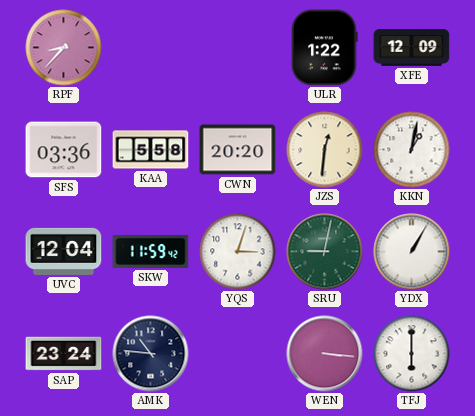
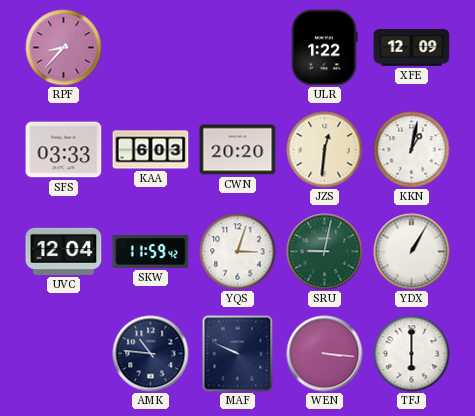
SFS: 03:36 -> 03:33
KAA: 5:58 -> 6:03
SAP: 23:24 -> none
MAF: none -> 9:49
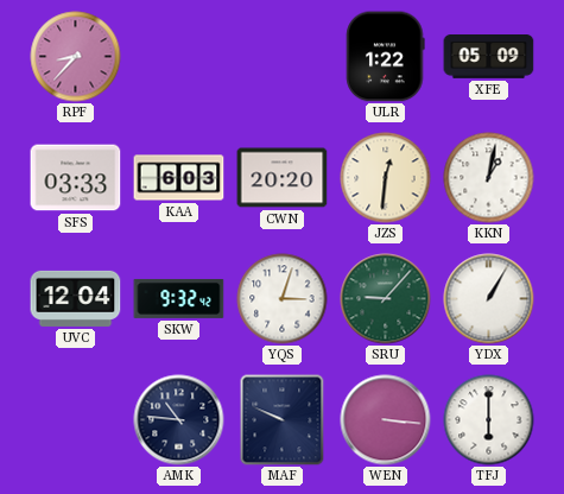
XFE: 12:09 -> 05:09
SKW: 11:59 -> 9:32
SRU: 9:02 -> 9:07
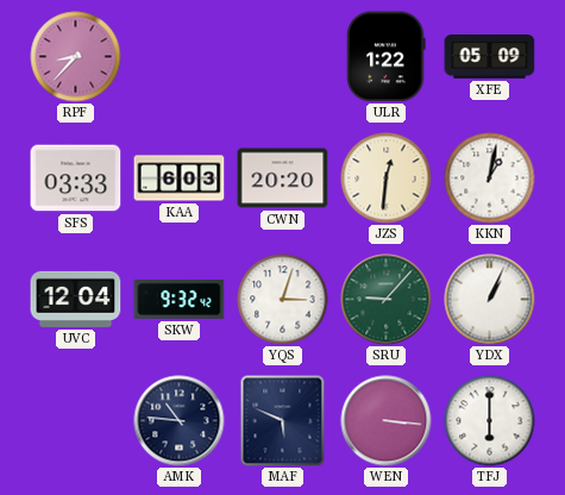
YDX: 1:05 -> 1:04
MAF: 9:49 -> 5:49
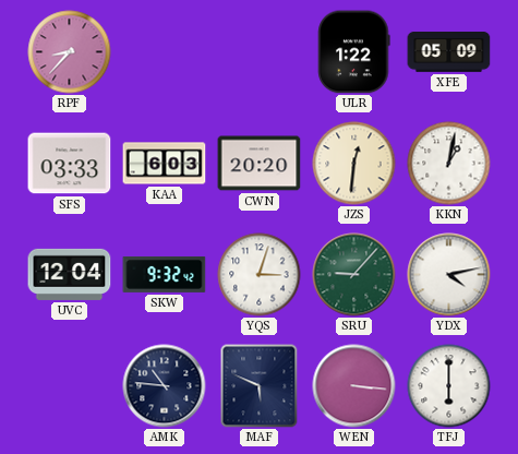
YDX: 1:04 -> 4:13
